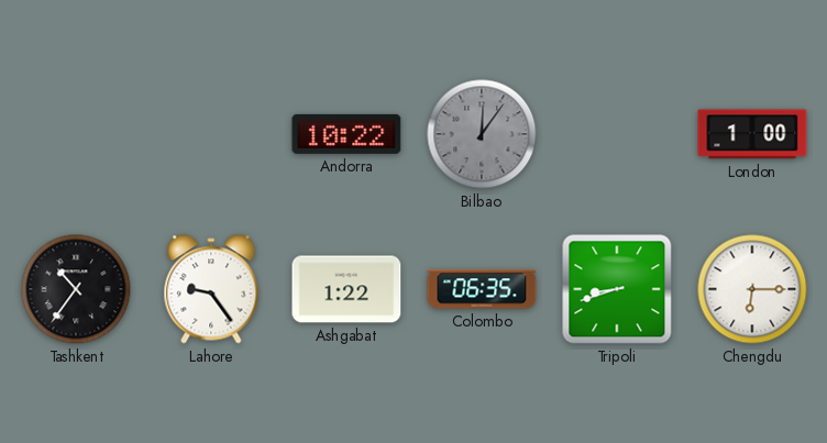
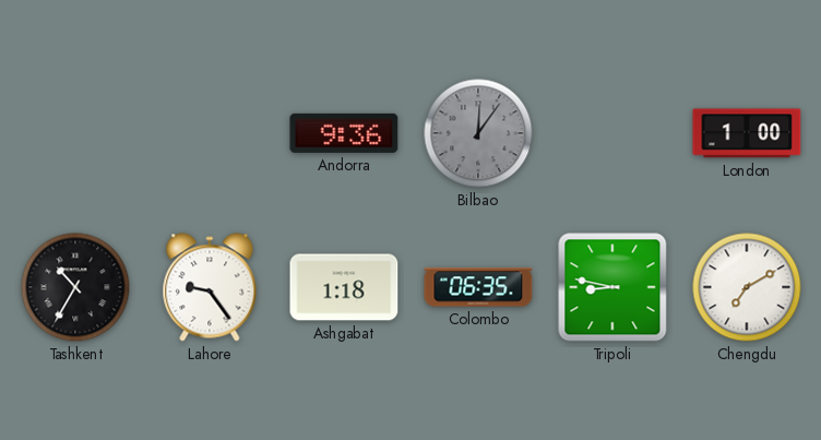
Andorra: 10:22 -> 9:36
Tashkent: 10:36 -> 10:35
Ashgabat: 1:22 -> 1:18
Tripoli: 8:42 -> 8:47
Chengdu: 6:15 -> 7:10
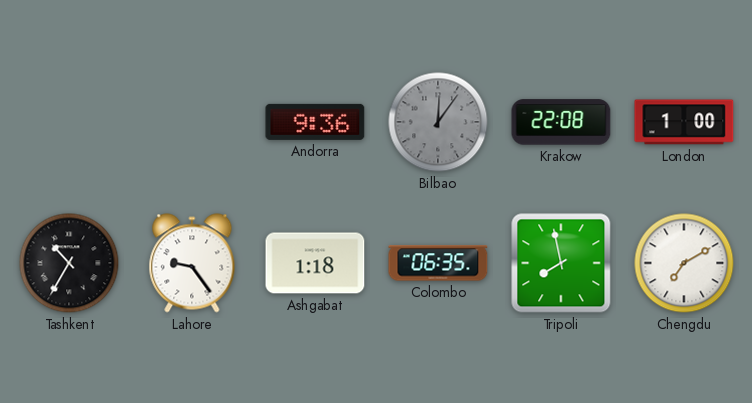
Krakow: none -> 22:08
Tripoli: 8:47 -> 7:58
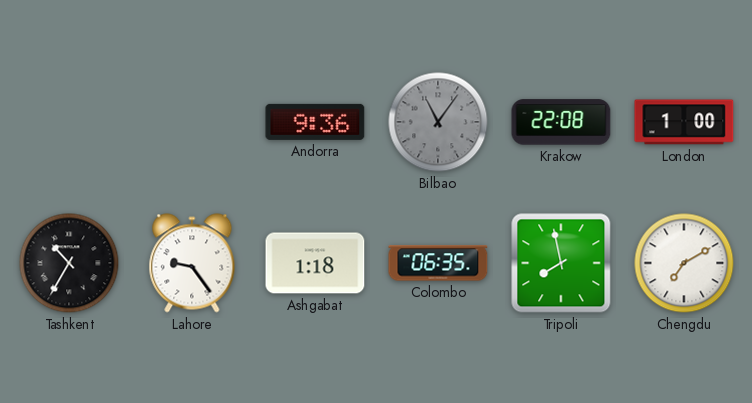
Bilbao: 12:06 -> 11:06
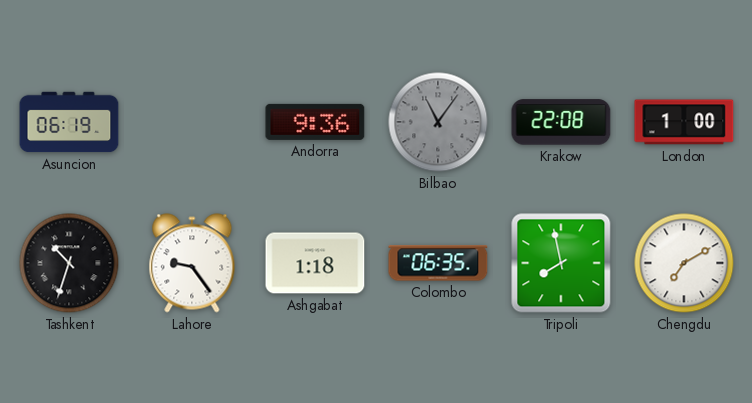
Asuncion: none -> 06:19
Tashkent: 10:35 -> 10:33
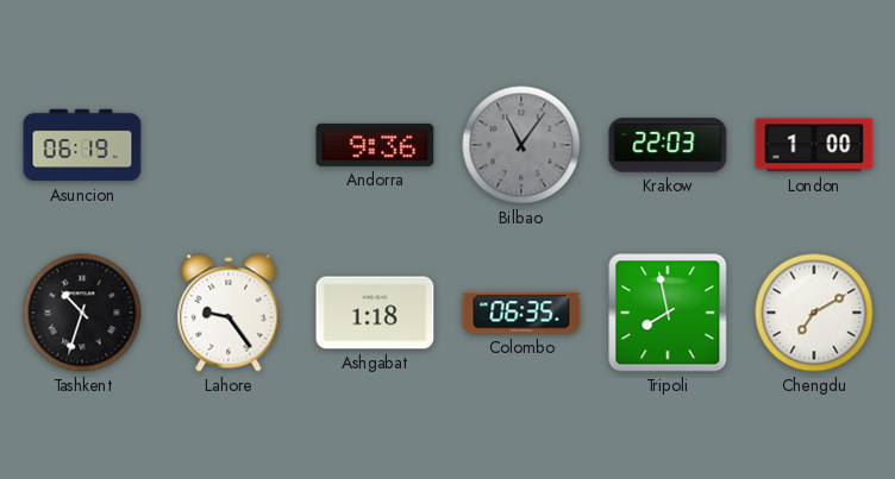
Krakow: 22:08 -> 22:03
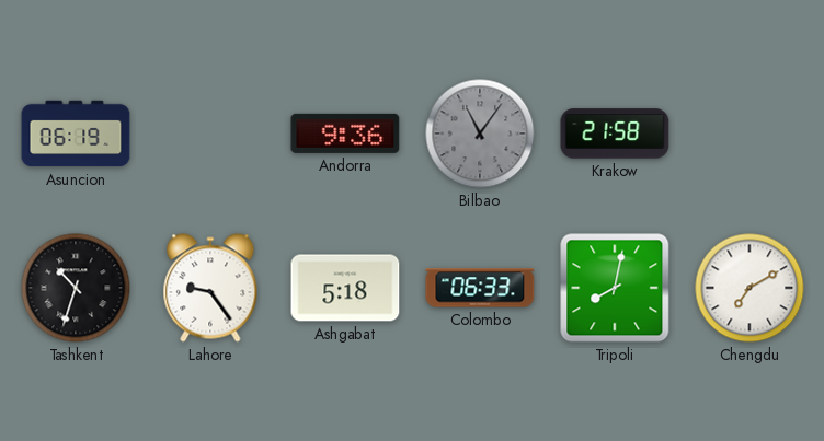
Krakow: 22:03 -> 21:58
London: 1:00 -> none
Ashgabat: 1:18 -> 5:18
Colombo: 06:35 -> 06:33
Tripoli: 7:58 -> 8:02
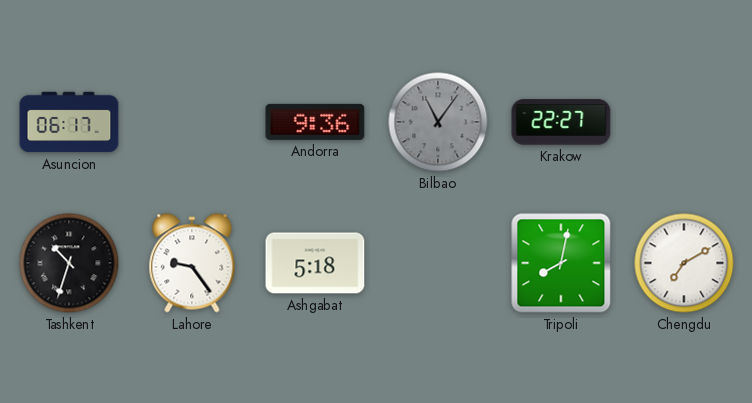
Asuncion: 06:19 -> 06:17
Krakow: 21:58 -> 22:27
Colombo: 06:33 -> none
